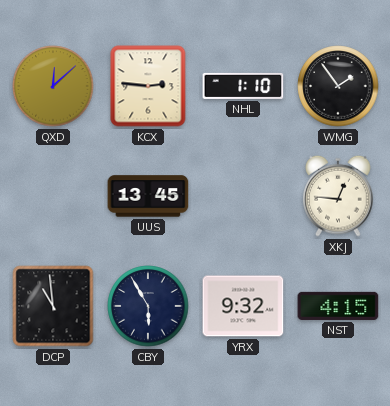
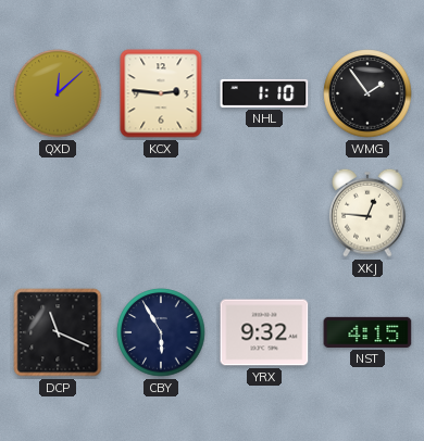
UUS: 13:45 -> none
DCP: 10:59 -> 11:19
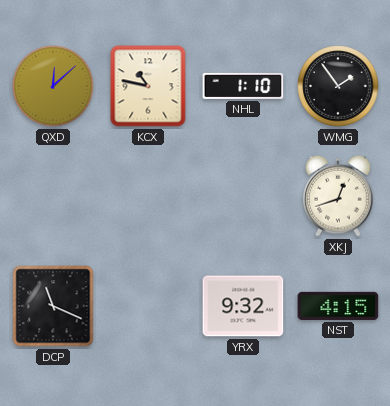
KCX: 2:46 -> 10:47
XKJ: 12:46 -> 12:42
CBY: 5:55 -> none
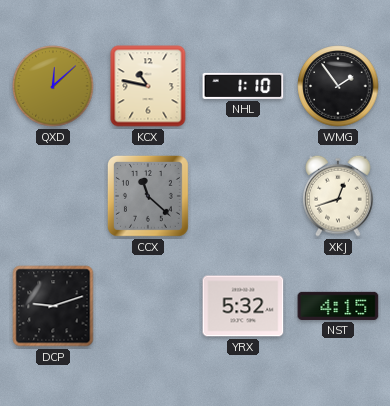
CCX: none -> 11:22
DCP: 11:19 -> 9:12
YRX: 9:32 -> 5:32
